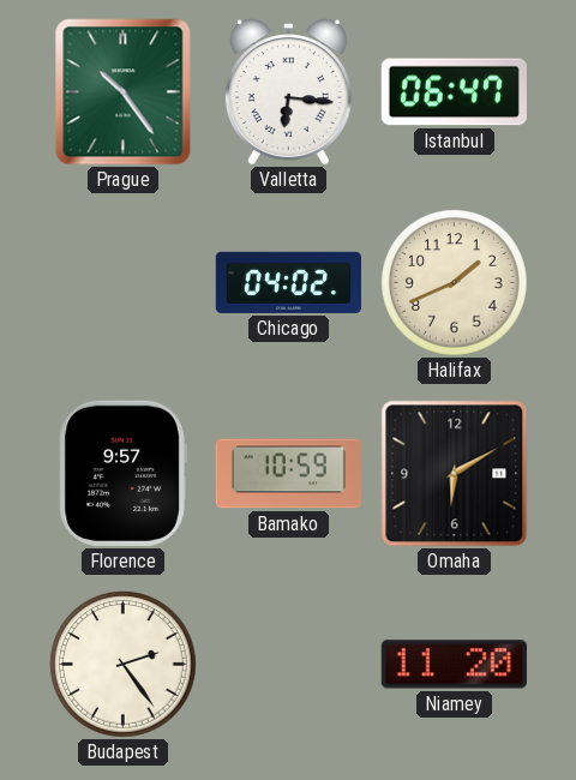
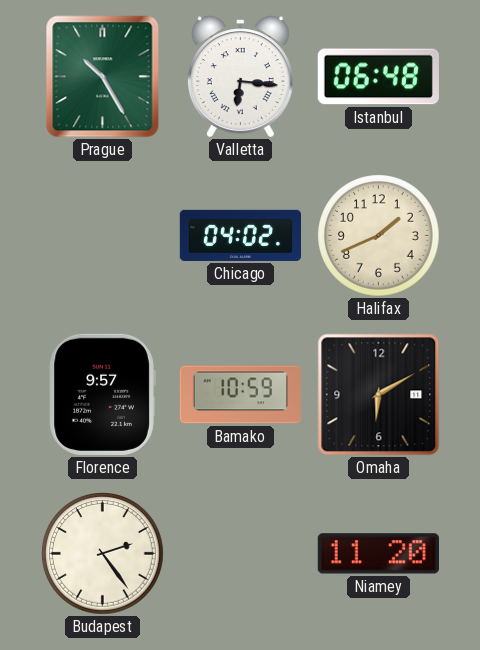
Prague: 10:24 -> 10:25
Istanbul: 06:47 -> 06:48
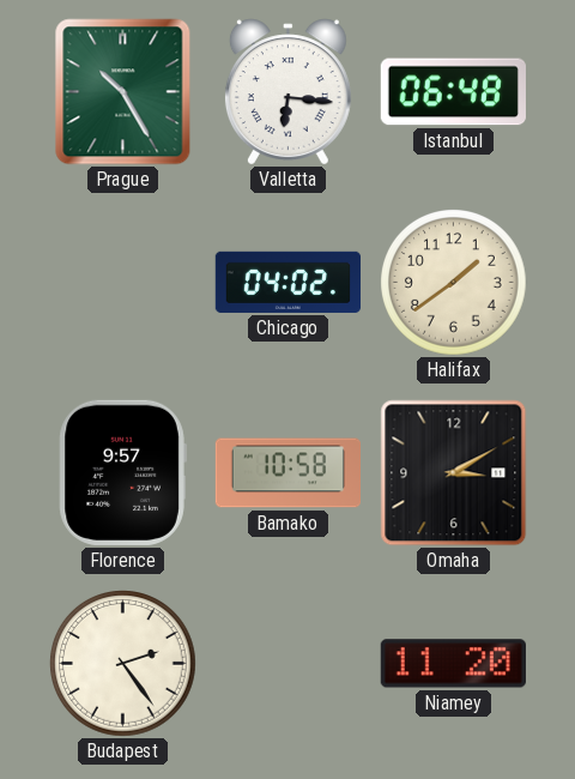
Halifax: 1:41 -> 1:39
Bamako: 10:59 -> 10:58
Omaha: 6:10 -> 3:10
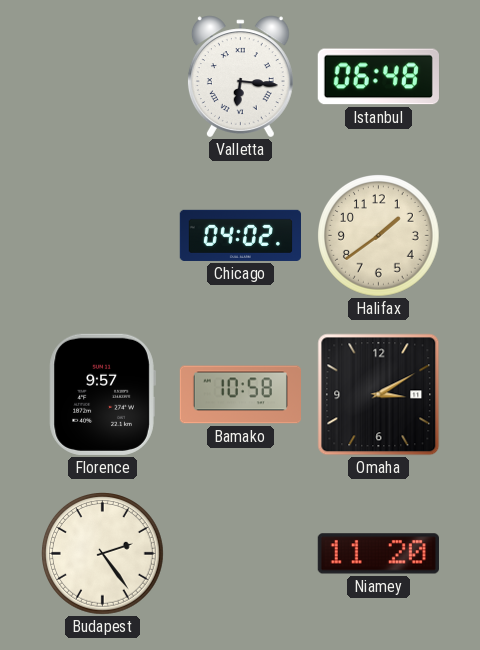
Prague: 10:25 -> none
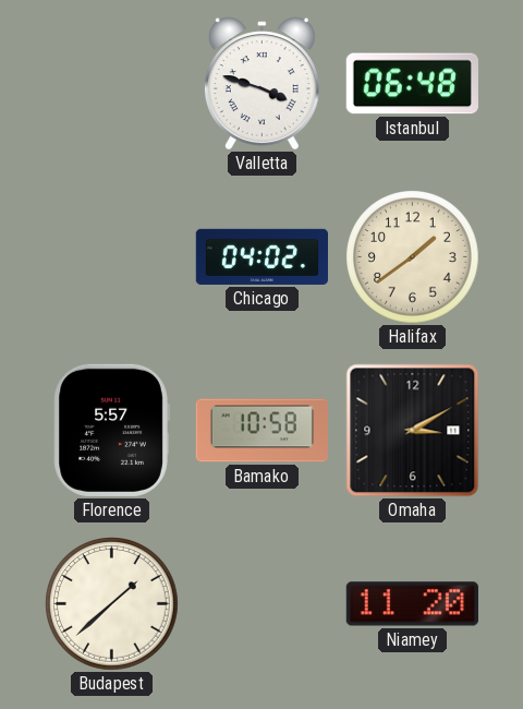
Valletta: 6:16 -> 3:48
Florence: 9:57 -> 5:57
Budapest: 2:24 -> 1:38
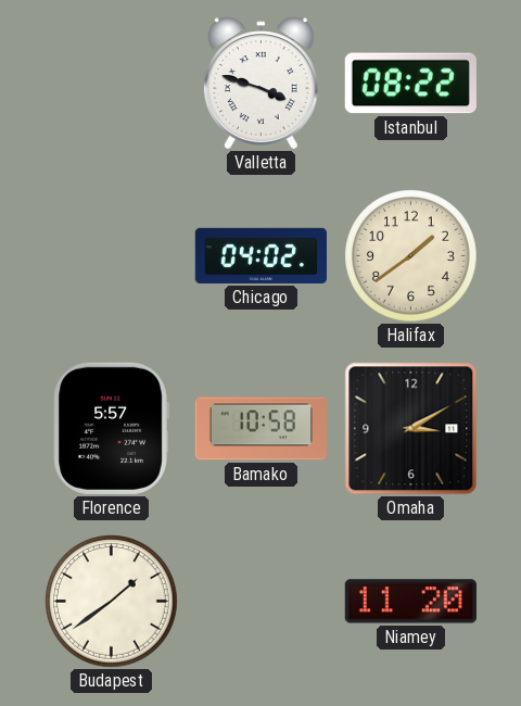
Istanbul: 06:48 -> 08:22
Budapest: 1:38 -> 1:39
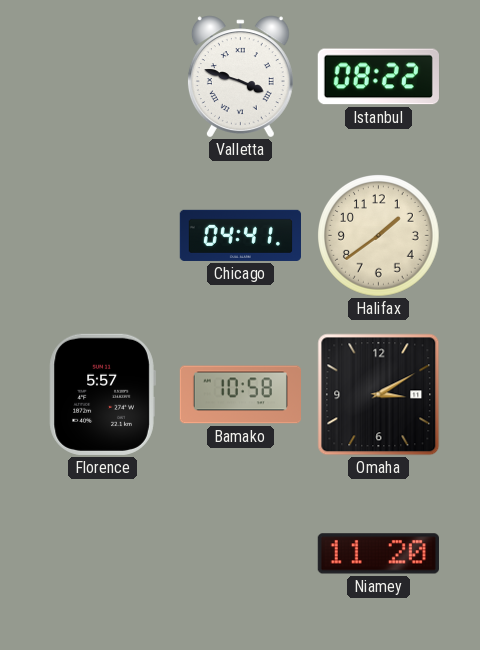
Chicago: 04:02 -> 04:41
Budapest: 1:39 -> none
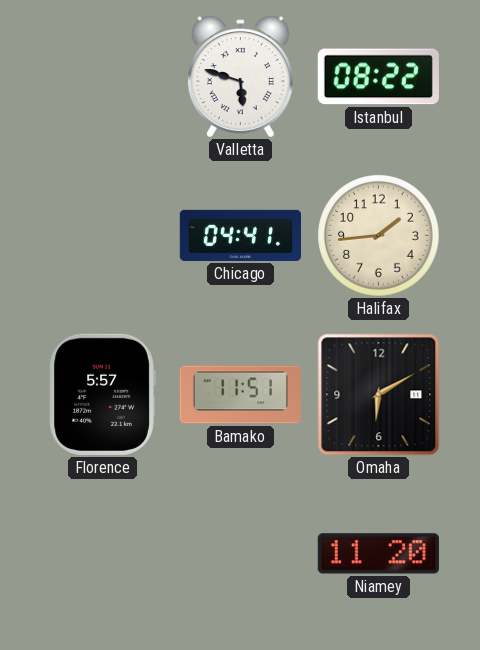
Valletta: 3:48 -> 5:48
Halifax: 1:39 -> 1:44
Bamako: 10:58 -> 11:51
Omaha: 3:10 -> 6:10
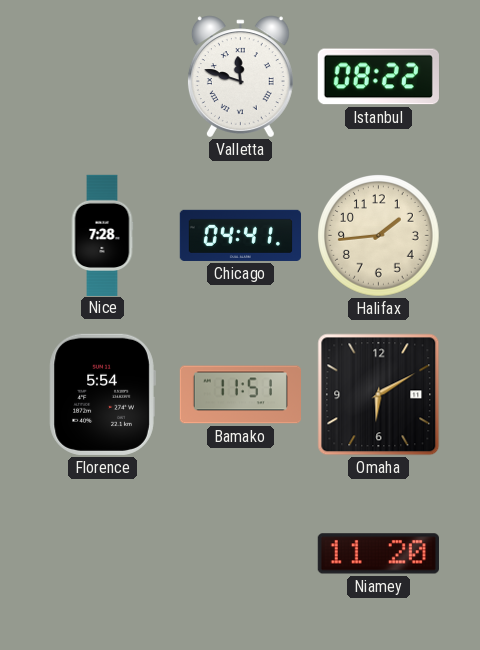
Valletta: 5:48 -> 11:48
Nice: none -> 7:28
Florence: 5:57 -> 5:54
